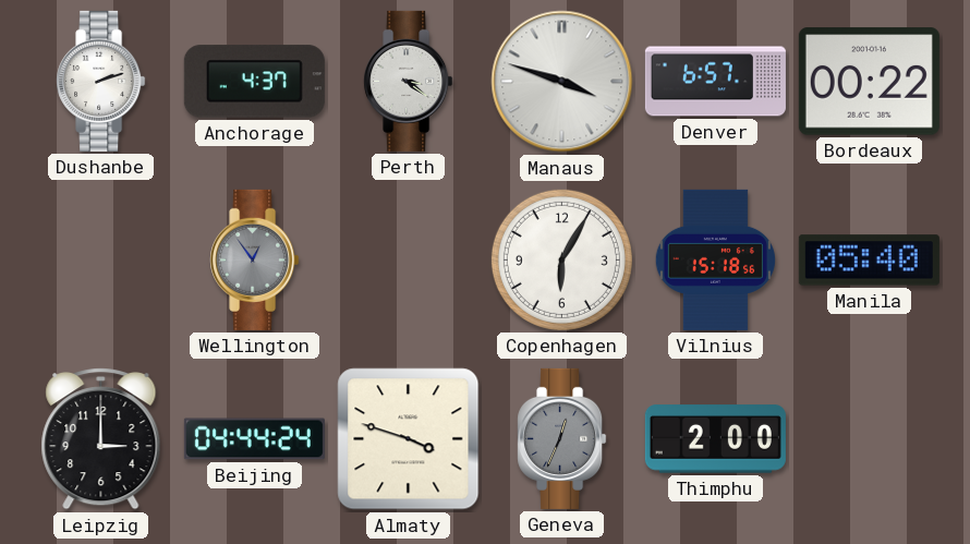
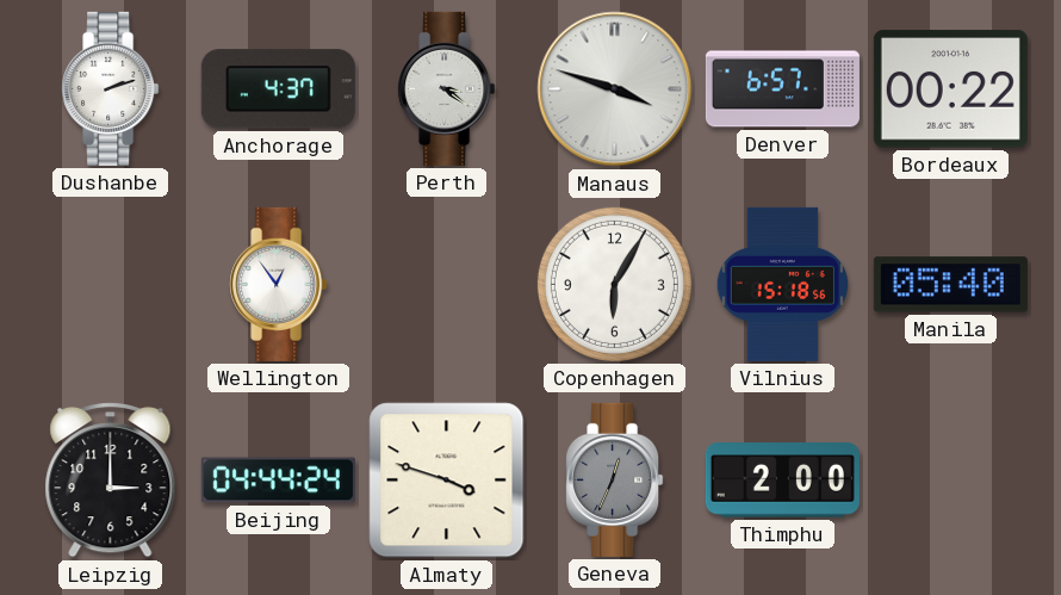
Wellington dial: grey -> white
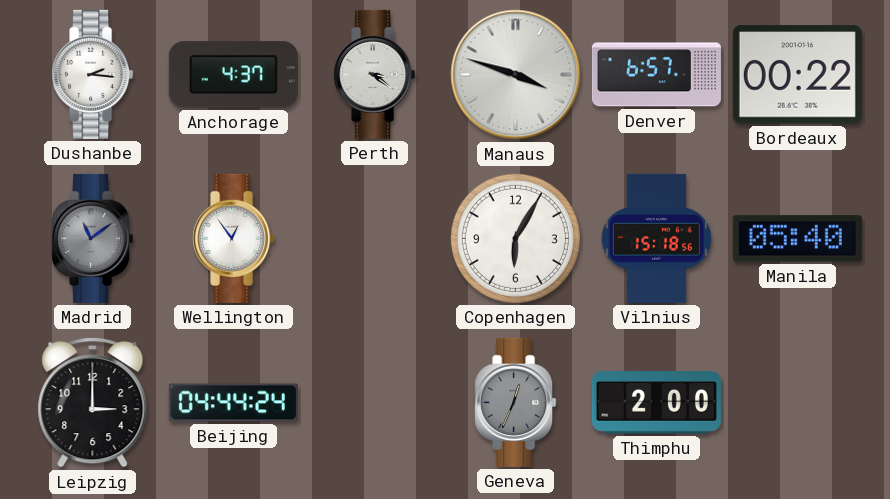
Dushanbe: 2:12 -> 2:16
Madrid: none -> 11:09
Almaty: 3:48 -> none
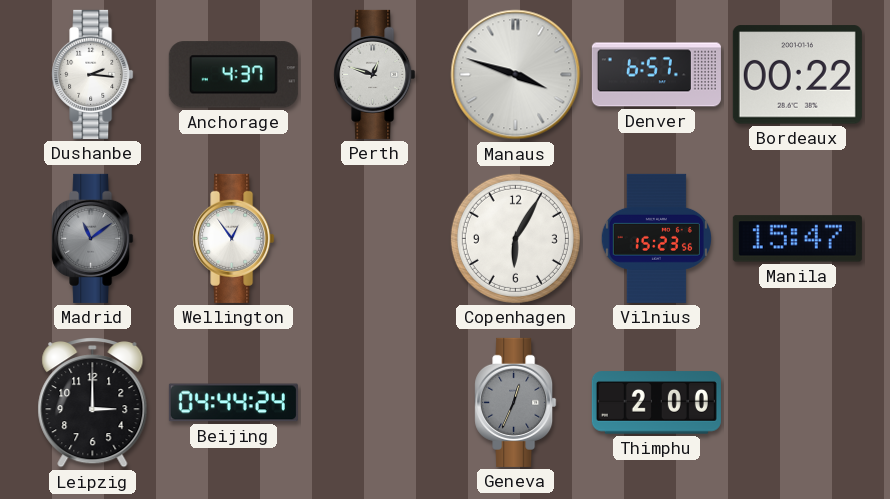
Perth: 3:21 -> 12:48
Vilnius: 15:18 -> 15:23
Manila: 05:40 -> 15:47
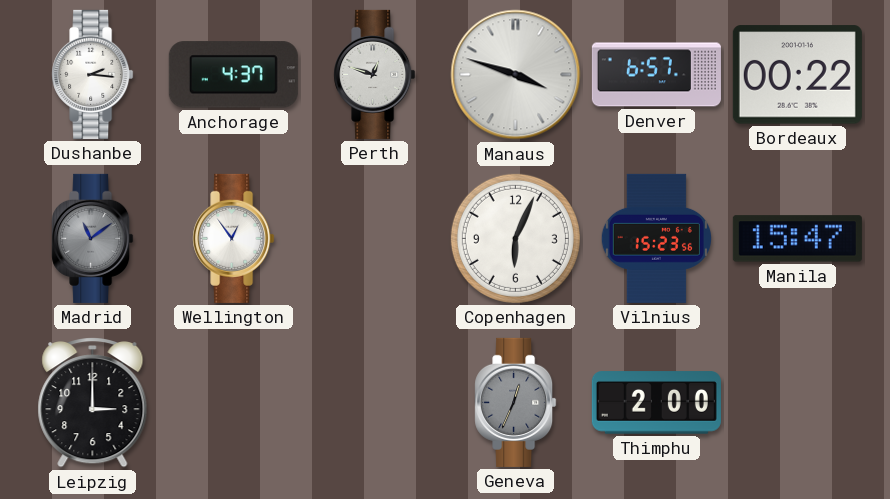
Copenhagen: 6:05 -> 6:04
Beijing: 04:44 -> none
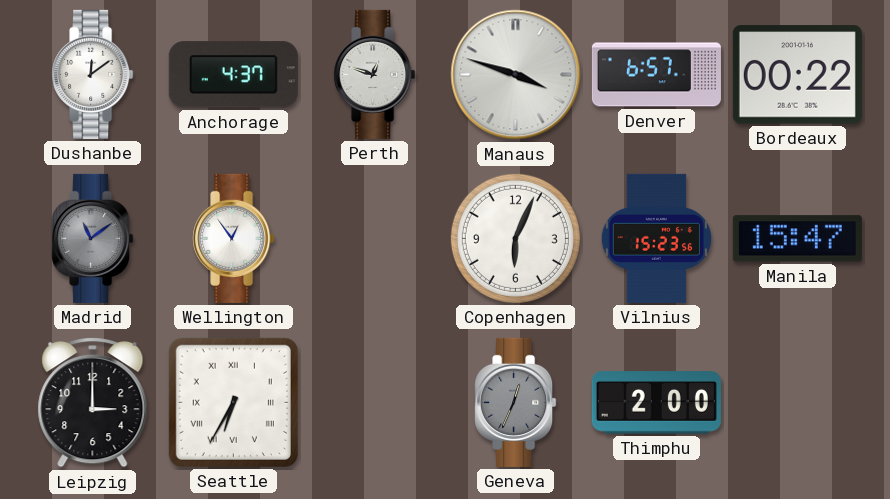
Dushanbe: 2:16 -> 12:09
Seattle: none -> 6:35
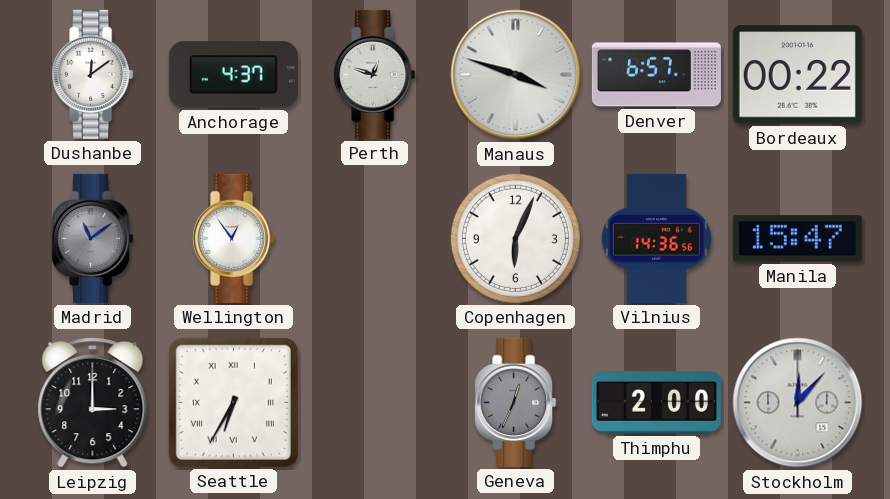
Vilnius: 15:23 -> 14:36
Stockholm: none -> 12:07
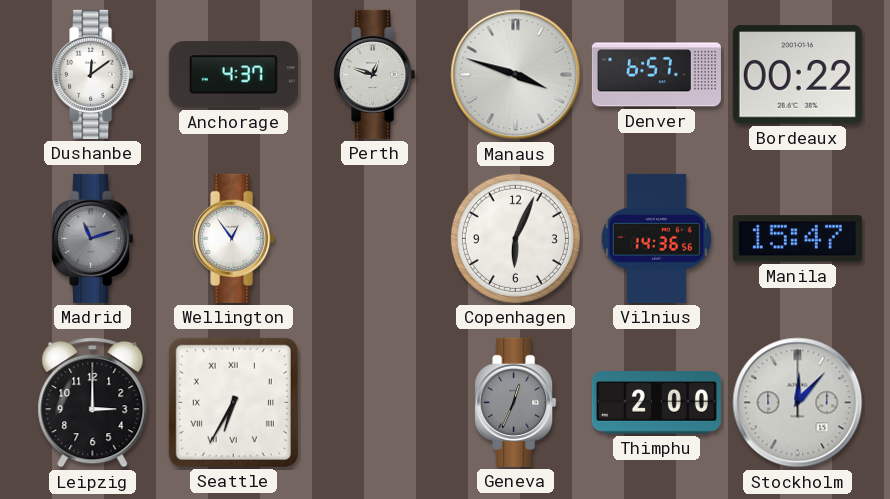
Madrid: 11:09 -> 11:12
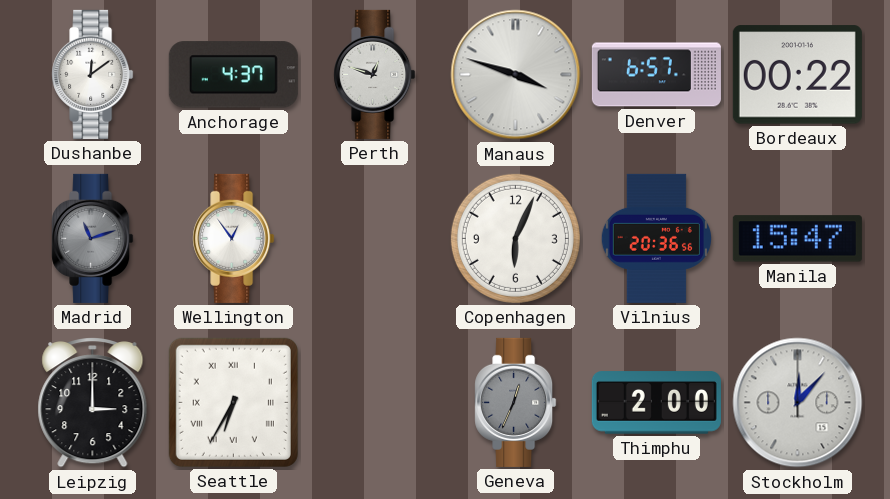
Vilnius: 14:36 -> 20:36
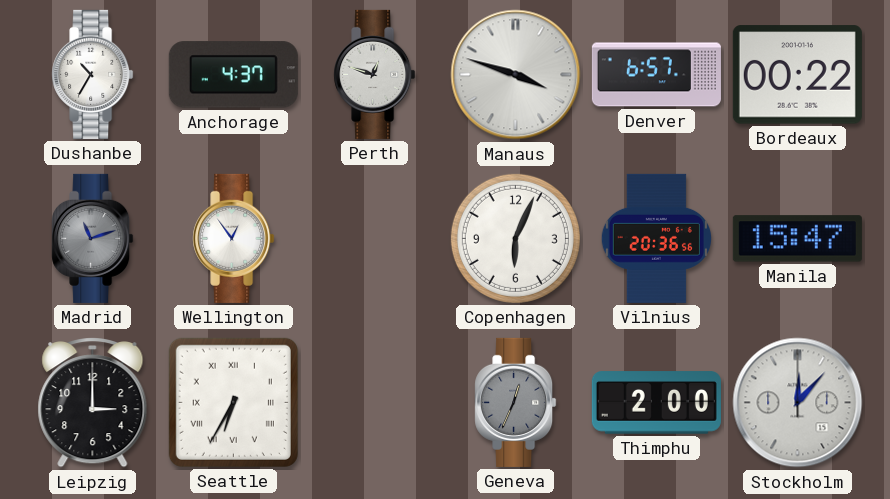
Dushanbe: 12:09 -> 10:35
